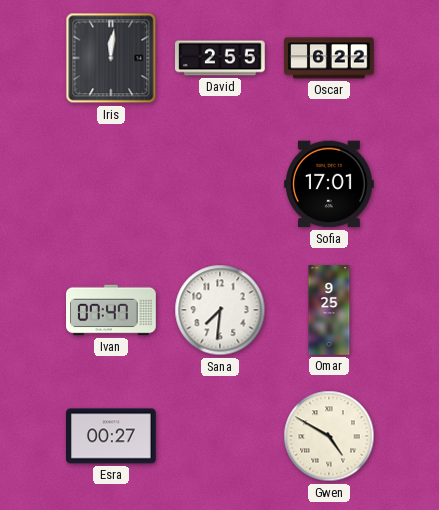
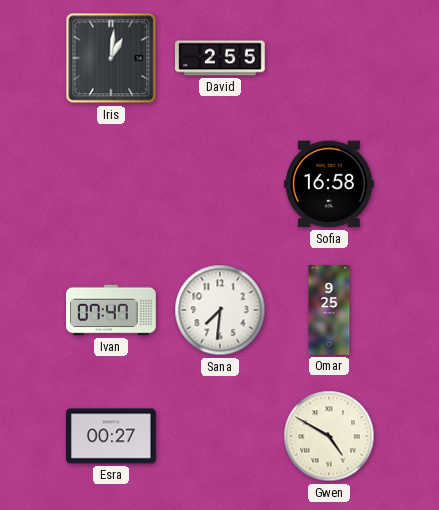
Iris: 12:01 -> 1:01
Oscar: 6:22 -> none
Sofia: 17:01 -> 16:58
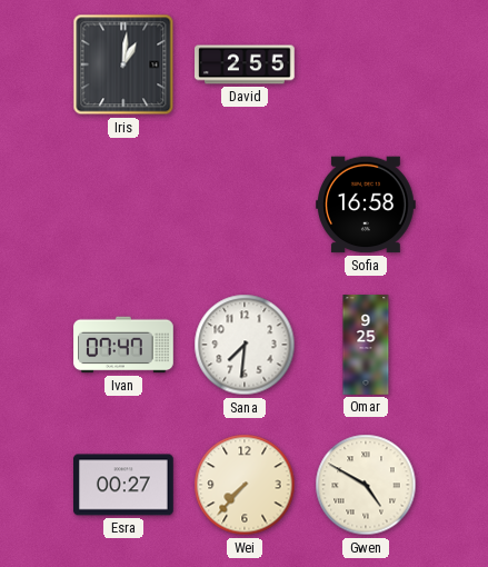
Wei: none -> 7:37
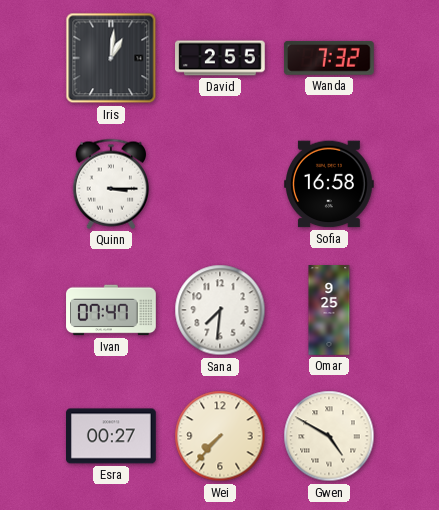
Wanda: none -> 7:32
Quinn: none -> 3:15
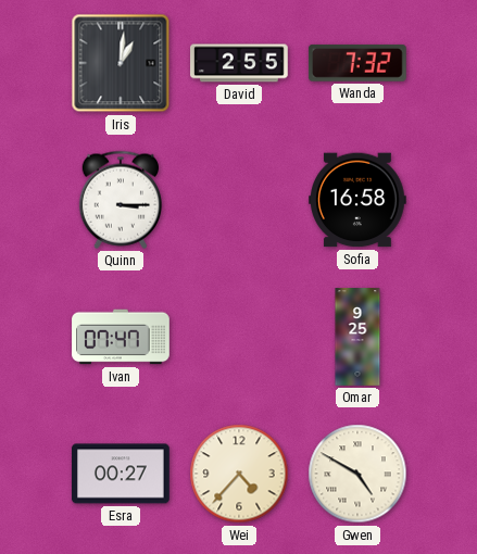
Sana: 7:31 -> none
Wei: 7:37 -> 4:37
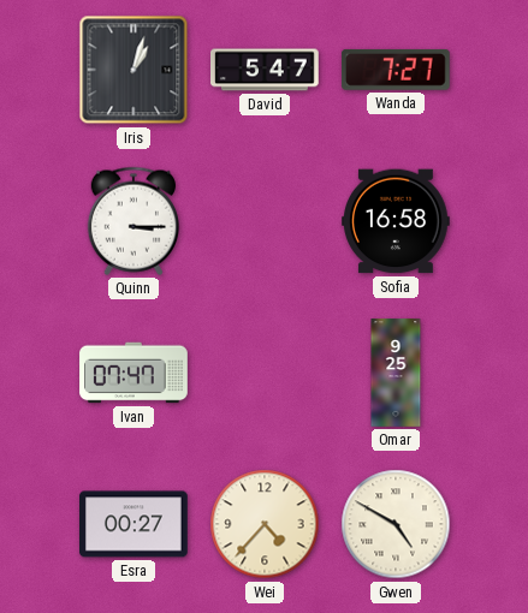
Iris: 1:01 -> 1:03
David: 2:55 -> 5:47
Wanda: 7:32 -> 7:27
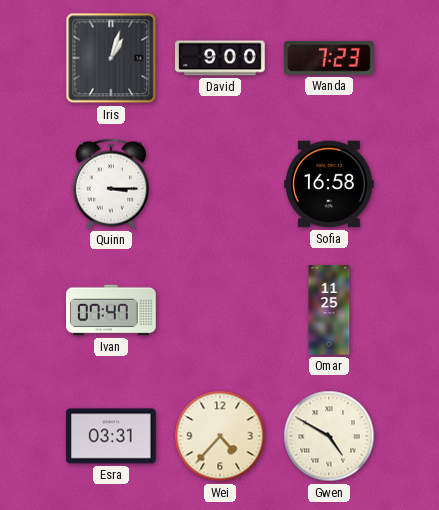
David: 5:47 -> 9:00
Wanda: 7:27 -> 7:23
Omar: 9:25 -> 11:25
Esra: 00:27 -> 03:31
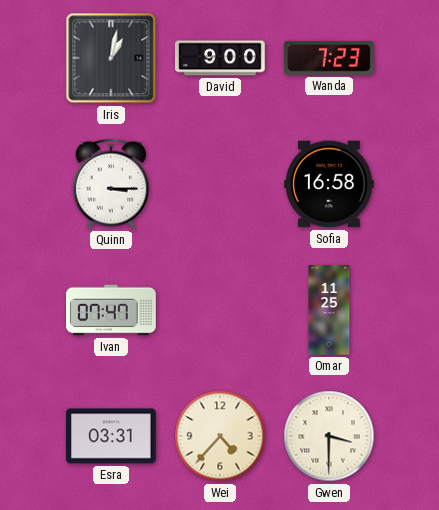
Iris: 1:03 -> 1:02
Gwen: 4:50 -> 3:30
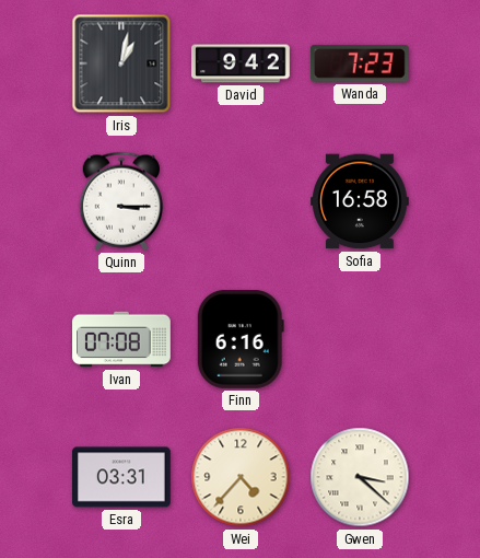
David: 9:00 -> 9:42
Ivan: 07:47 -> 07:08
Finn: none -> 6:16
Omar: 11:25 -> none
Gwen: 3:30 -> 3:22
